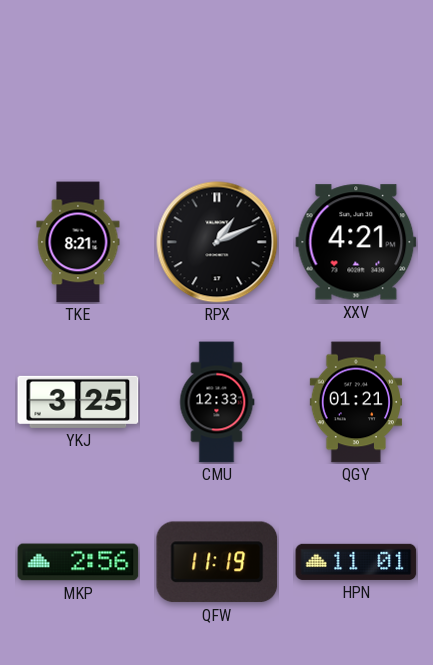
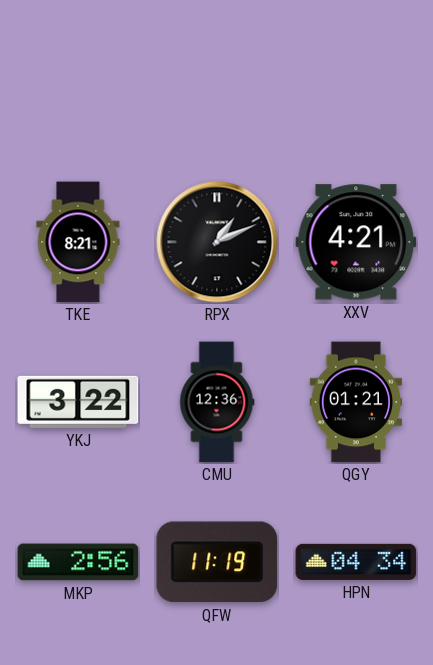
YKJ: 3:25 -> 3:22
CMU: 12:33 -> 12:36
HPN: 11:01 -> 04:34
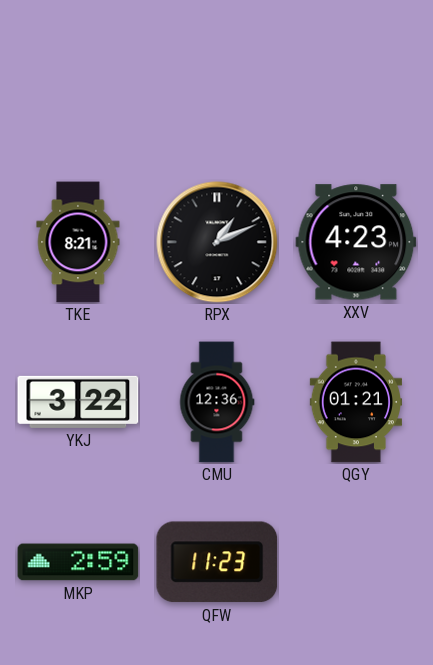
XXV: 4:21 -> 4:23
MKP: 2:56 -> 2:59
QFW: 11:19 -> 11:23
HPN: 04:34 -> none
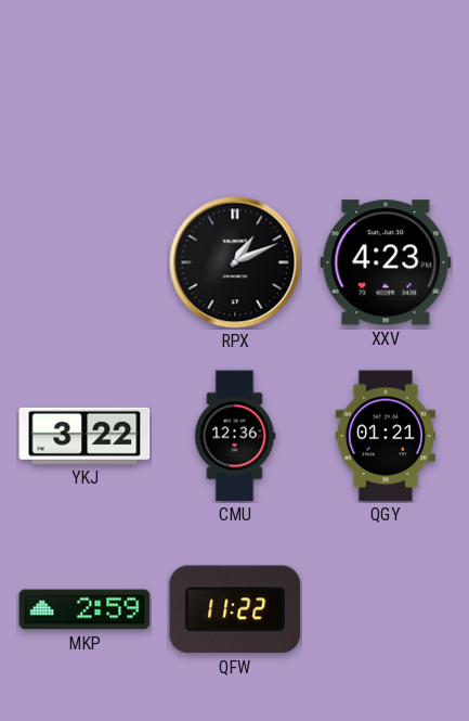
TKE: 8:21 -> none
QFW: 11:23 -> 11:22
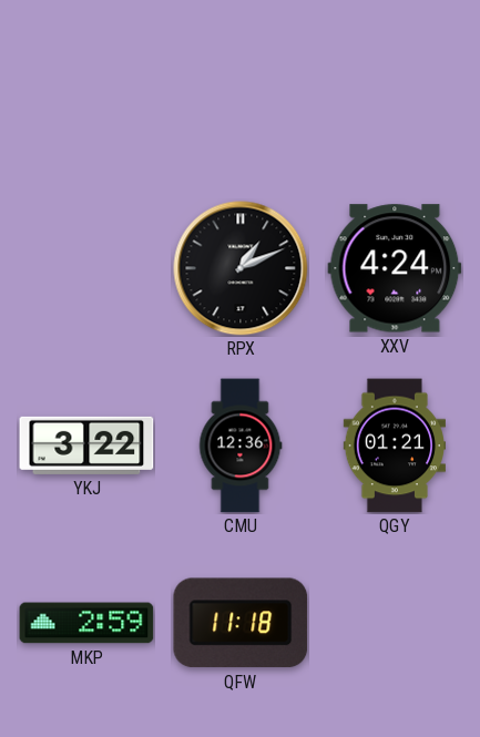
XXV: 4:23 -> 4:24
QFW: 11:22 -> 11:18
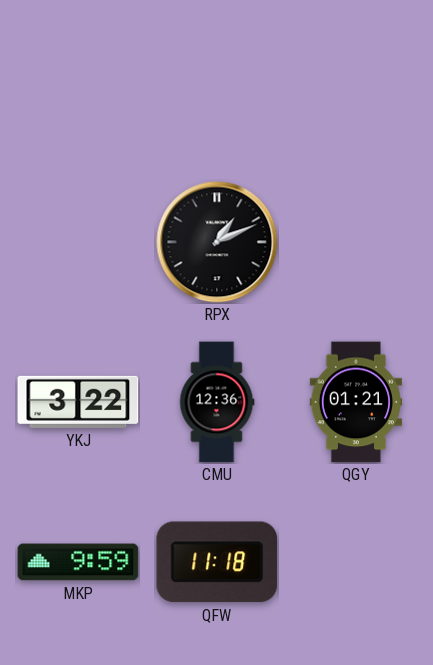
XXV: 4:24 -> none
MKP: 2:59 -> 9:59
